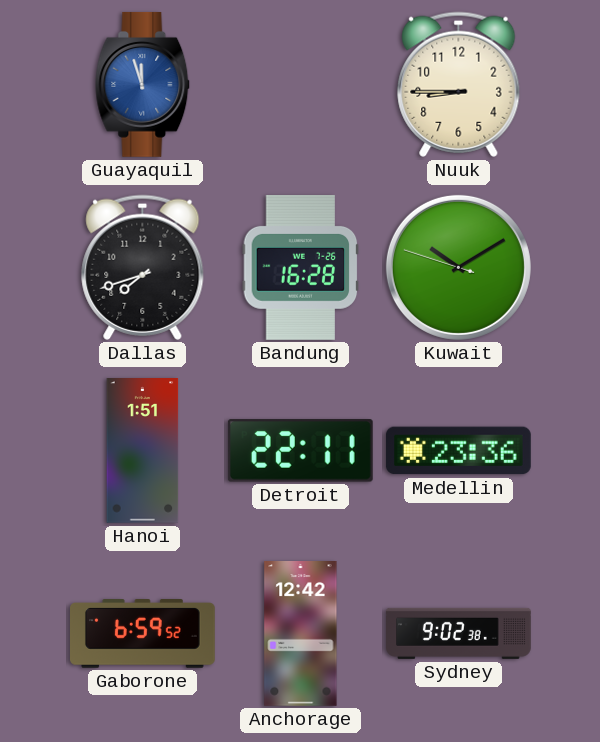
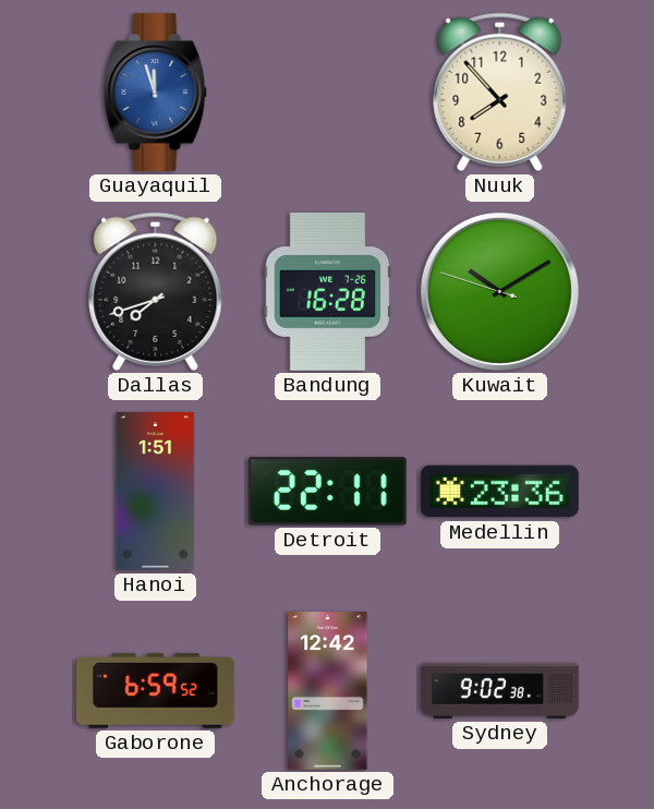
Nuuk: 8:45 -> 7:53
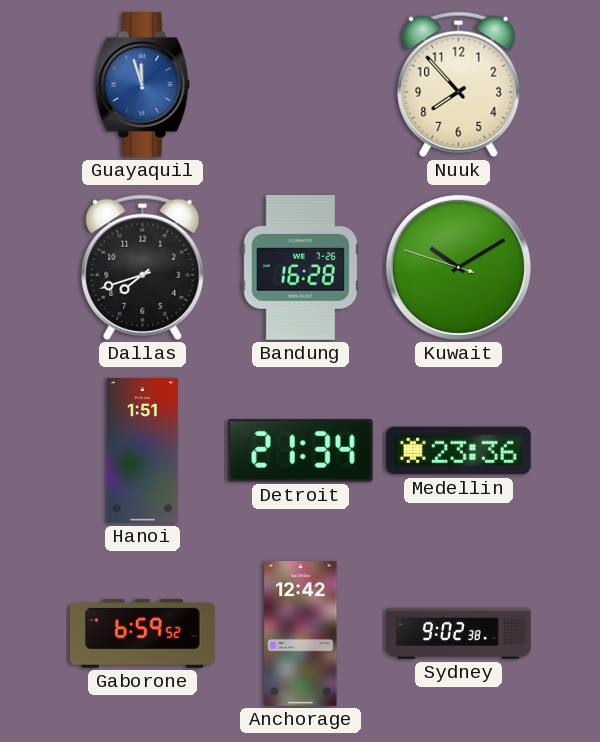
Detroit: 22:11 -> 21:34
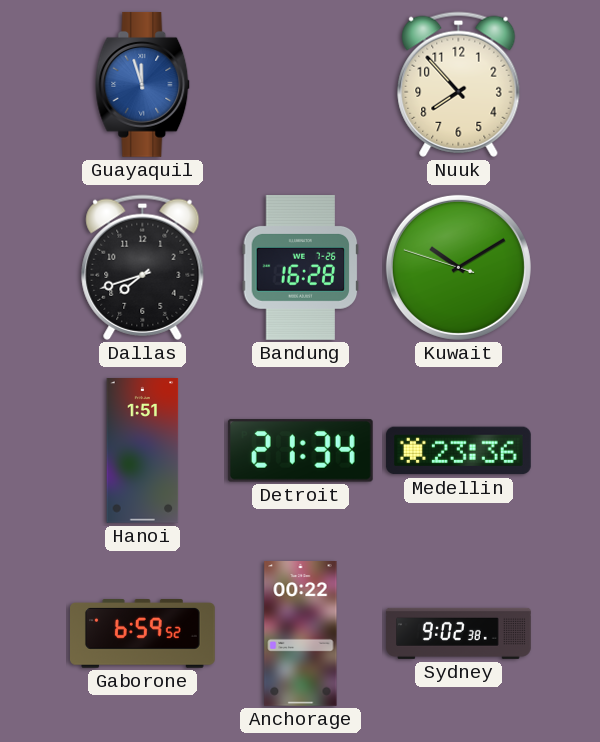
Anchorage: 12:42 -> 00:22
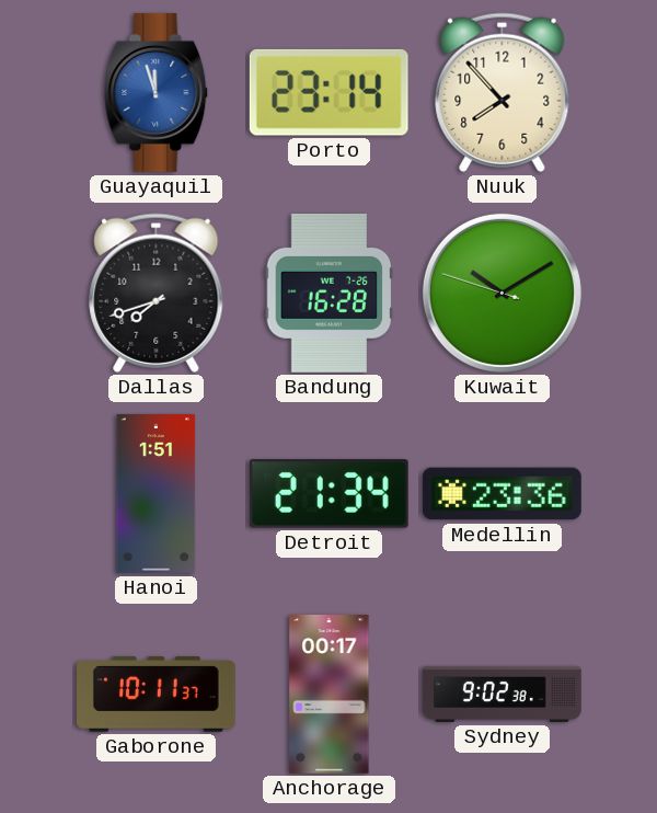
Porto: none -> 23:14
Gaborone: 6:59 -> 10:11
Anchorage: 00:22 -> 00:17
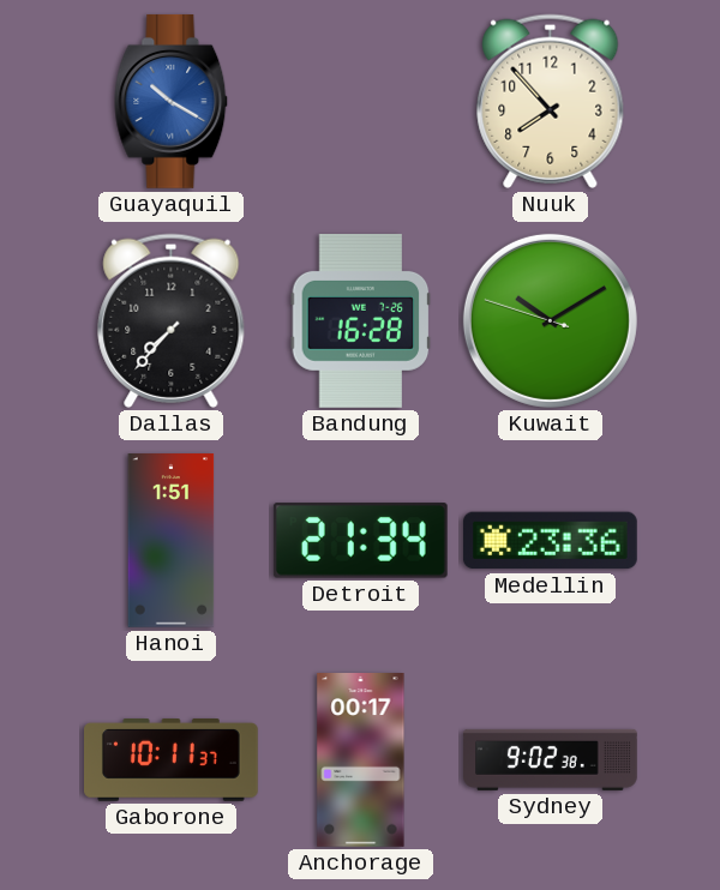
Guayaquil: 11:57 -> 10:20
Porto: 23:14 -> none
Dallas: 7:42 -> 7:37
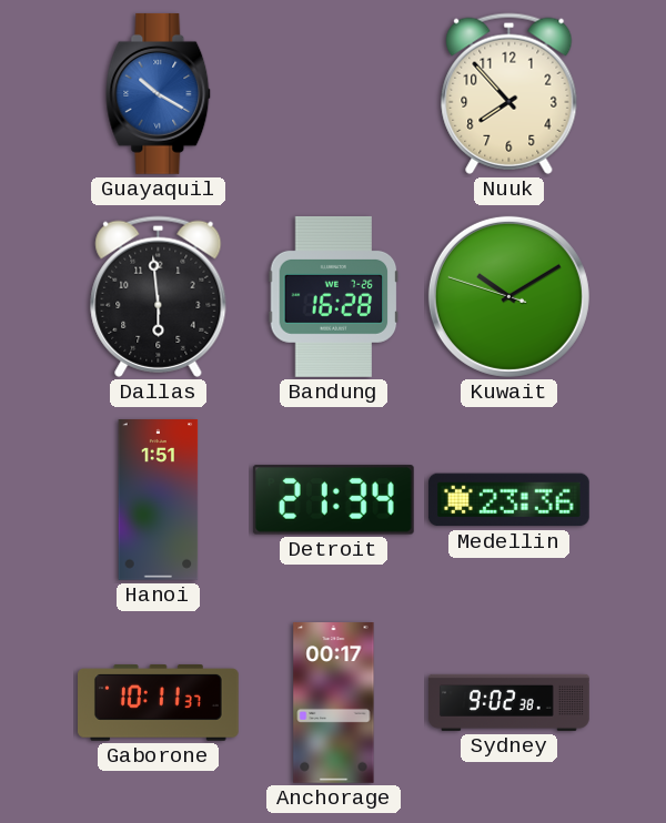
Dallas: 7:37 -> 5:59
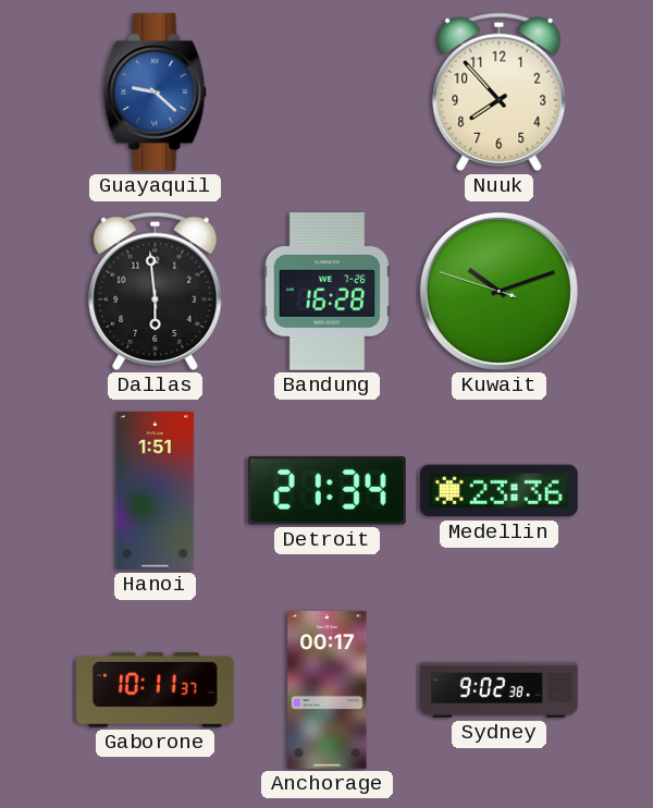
Guayaquil: 10:20 -> 9:22
Kuwait: 10:09 -> 10:11
